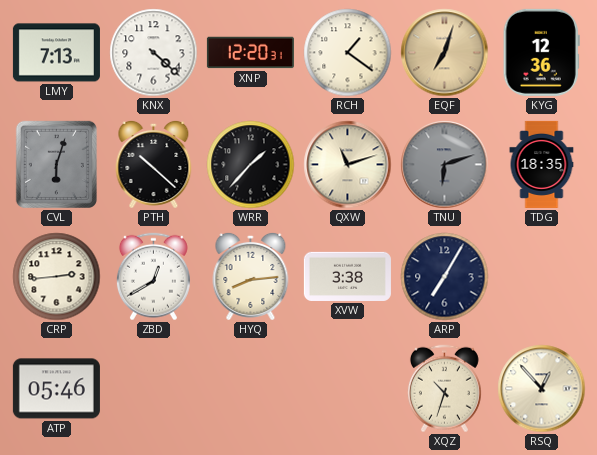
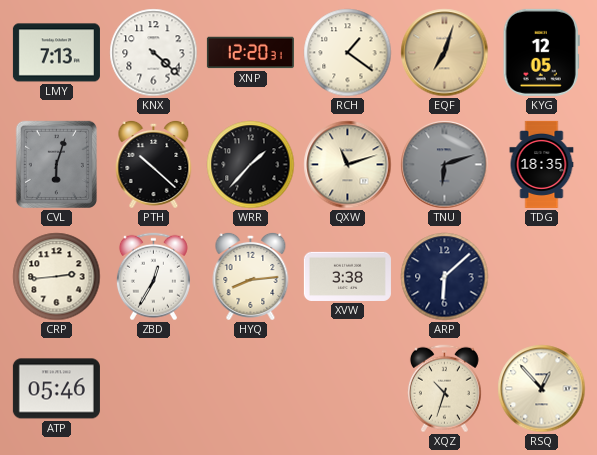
KYG: 12:36 -> 12:05
ZBD: 12:40 -> 12:35
ARP: 7:05 -> 6:08
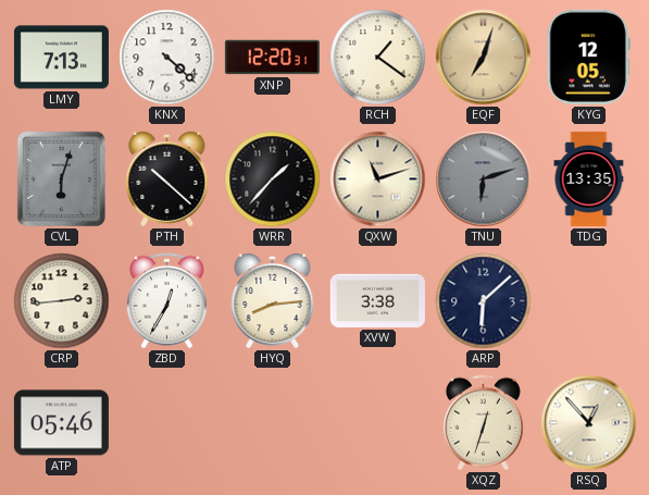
TDG: 18:35 -> 13:35
XQZ: 10:33 -> 12:33
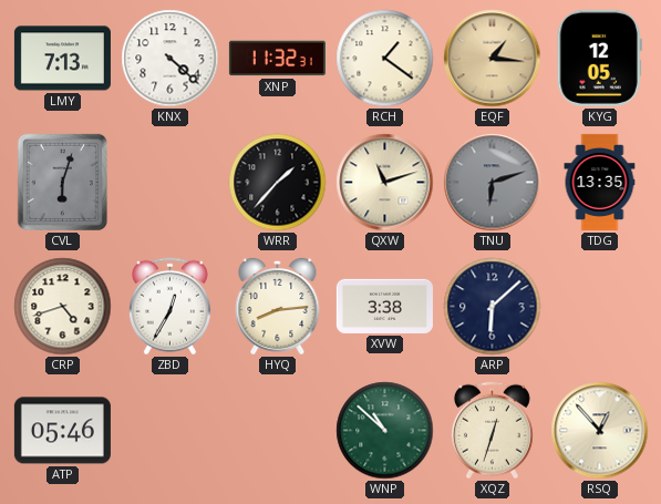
XNP: 12:20 -> 11:32
EQF: 7:03 -> 1:16
PTH: 10:22 -> none
CRP: 2:44 -> 4:42
WNP: none -> 10:52
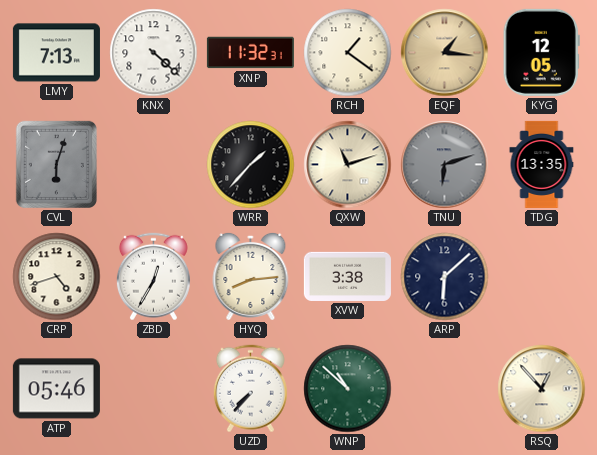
UZD: none -> 7:37
XQZ: 12:33 -> none
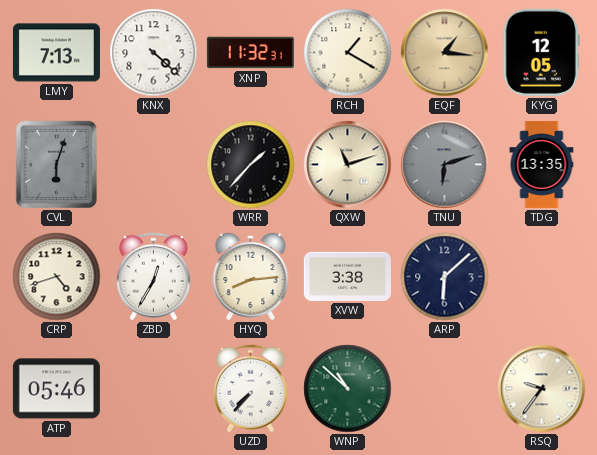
RCH: 1:21 -> 1:20
RSQ: 12:53 -> 9:36
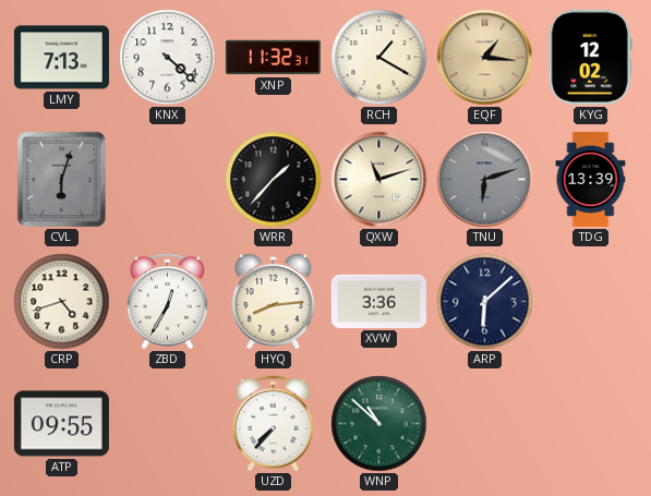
KYG: 12:05 -> 12:02
TDG: 13:35 -> 13:39
XVW: 3:38 -> 3:36
ATP: 05:46 -> 09:55
RSQ: 9:36 -> none
